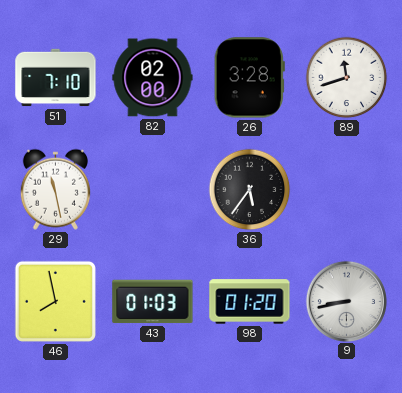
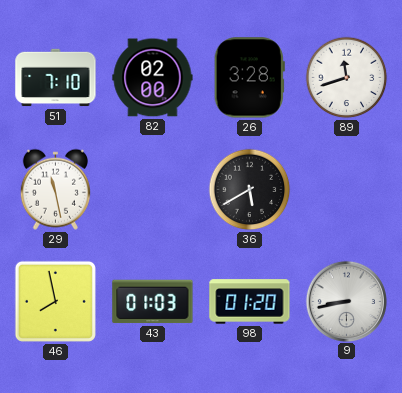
36: 5:36 -> 5:40
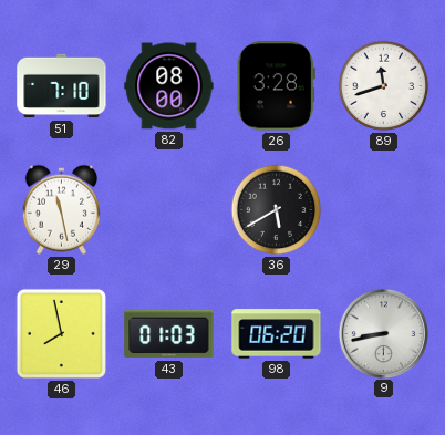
82: 02:00 -> 08:00
98: 01:20 -> 06:20
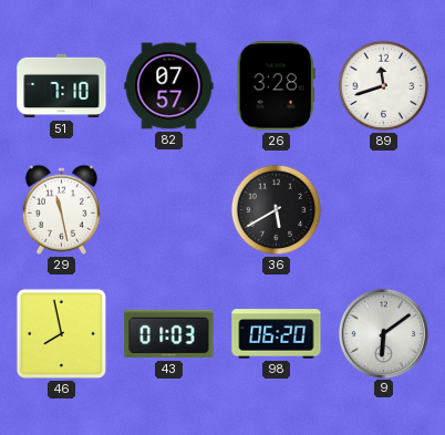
82: 08:00 -> 07:57
9: 8:43 -> 6:09
